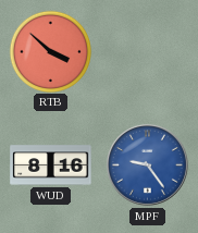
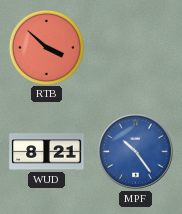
WUD: 8:16 -> 8:21
MPF: 9:24 -> 10:24
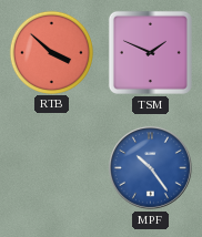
TSM: none -> 1:49
WUD: 8:21 -> none
